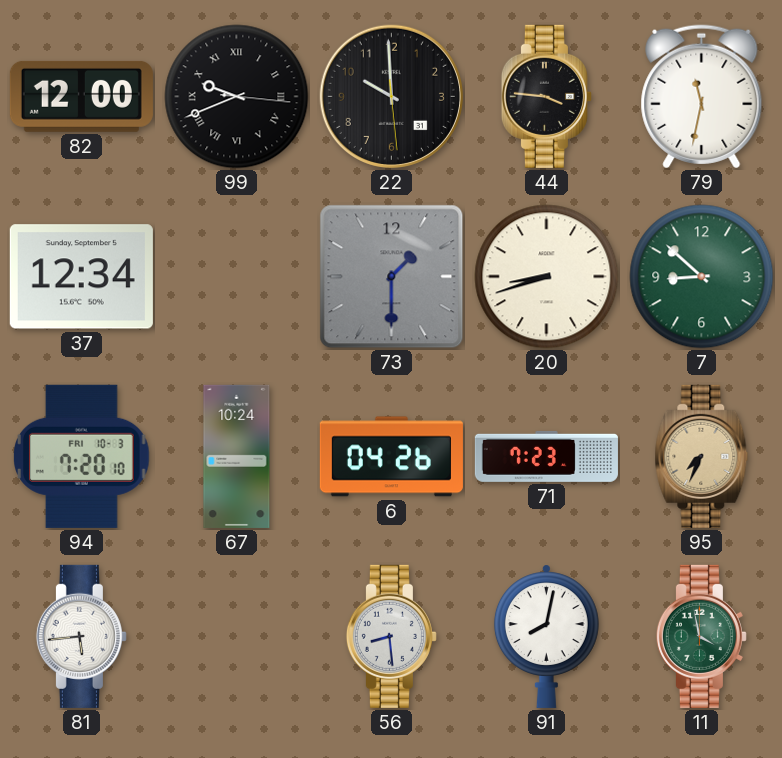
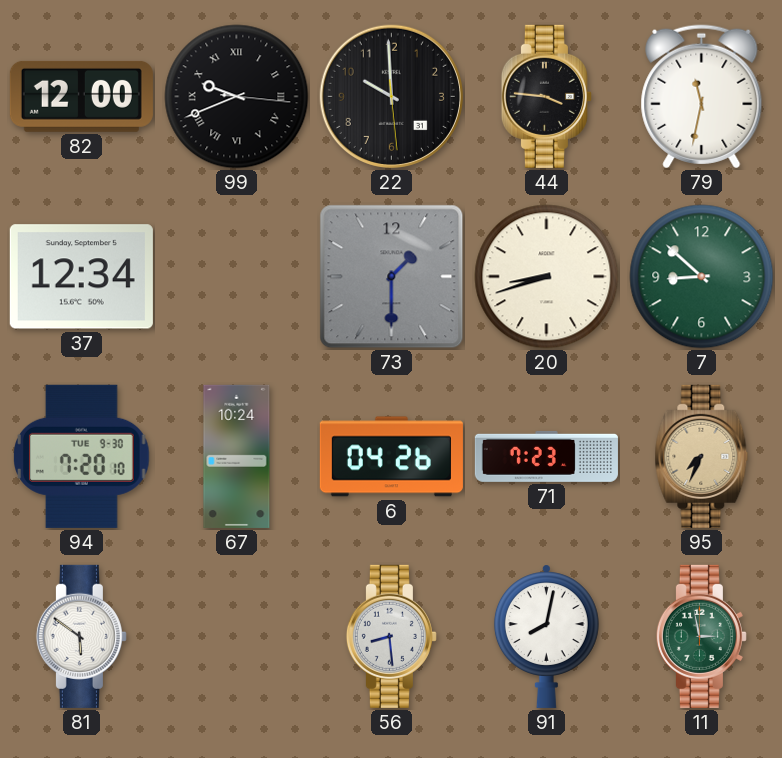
94 date: FRI 10-3 -> TUE 9-30
81: 5:44 -> 5:51
11: 3:58 -> 2:58
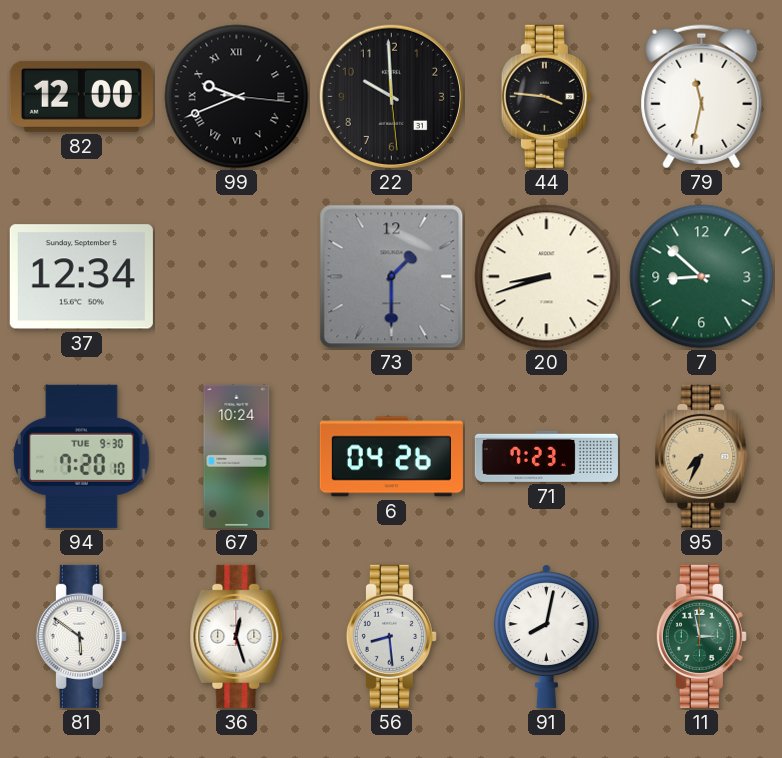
36: none -> 12:27
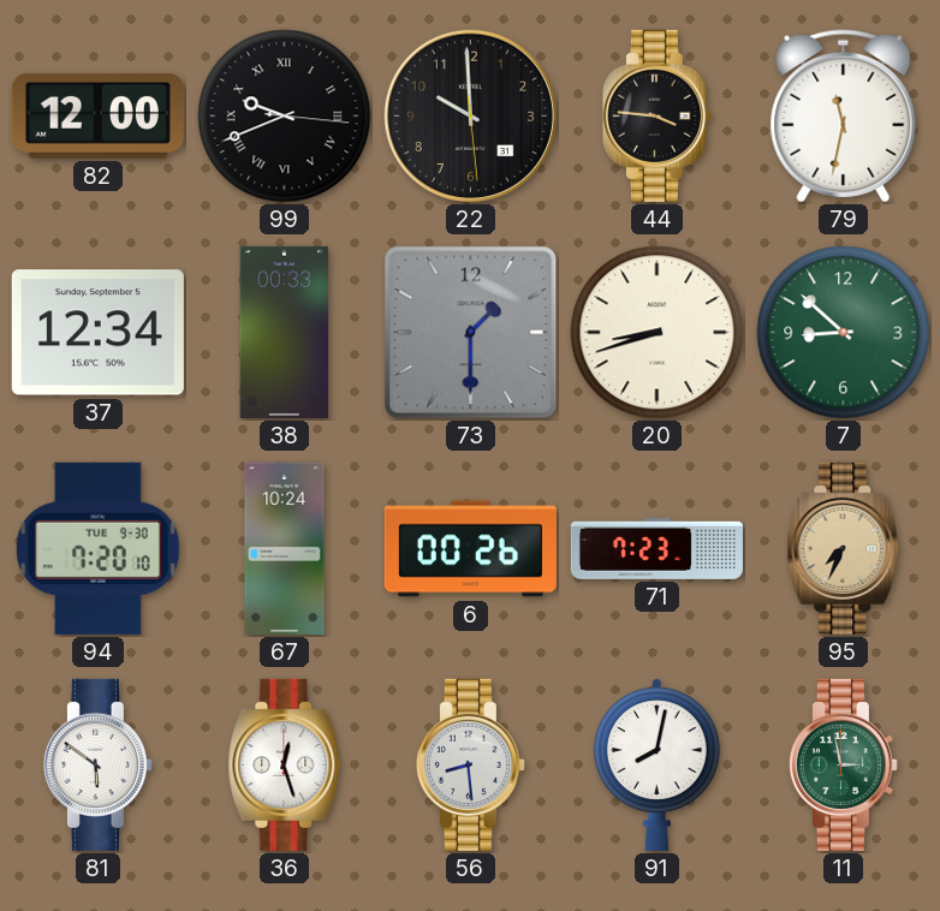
38: none -> 00:33
6: 04:26 -> 00:26
